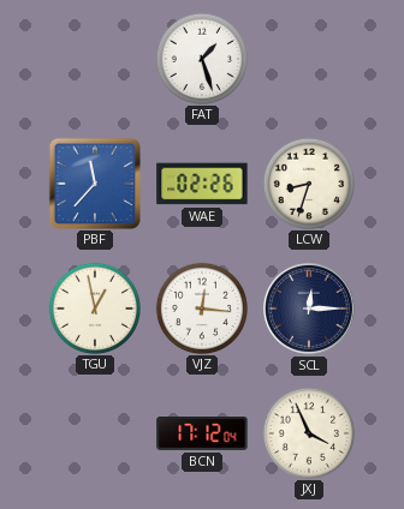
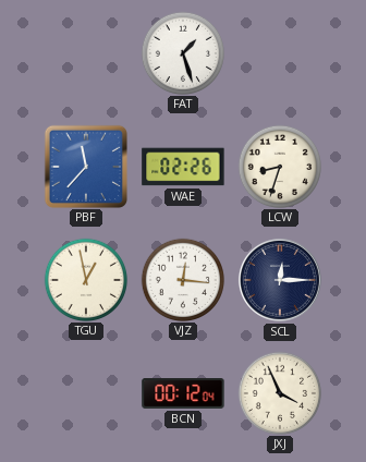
BCN: 17:12 -> 00:12
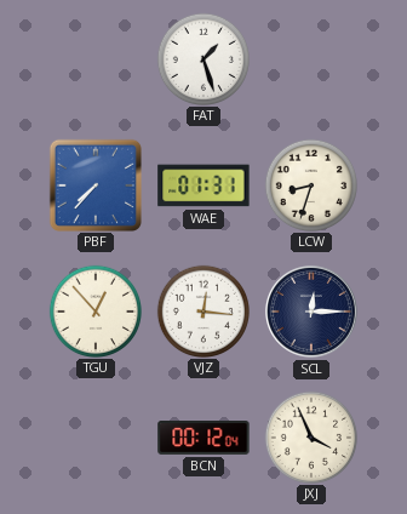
PBF: 11:37 -> 7:37
WAE: 02:26 -> 01:31
TGU: 12:58 -> 12:53
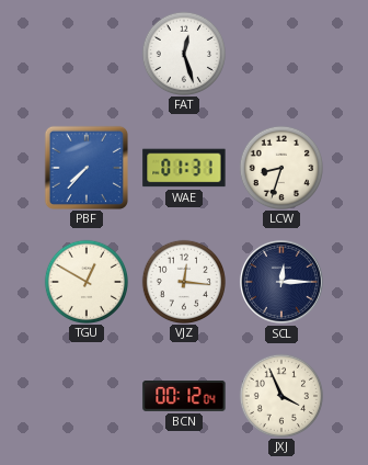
FAT: 1:27 -> 12:27
TGU: 12:53 -> 12:50
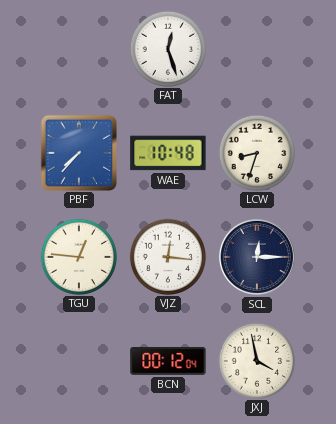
WAE: 01:31 -> 10:48
TGU: 12:50 -> 12:46
JXJ: 3:56 -> 3:58
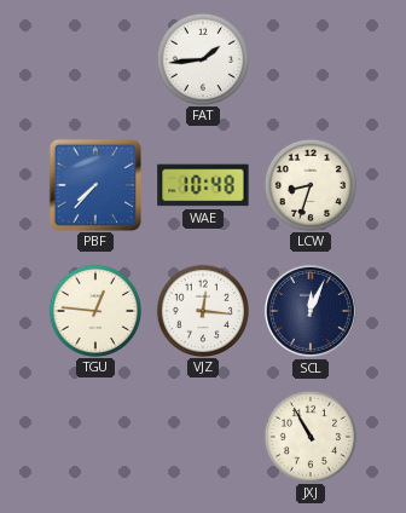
FAT: 12:27 -> 1:44
SCL: 12:15 -> 12:04
BCN: 00:12 -> none
JXJ: 3:58 -> 10:55
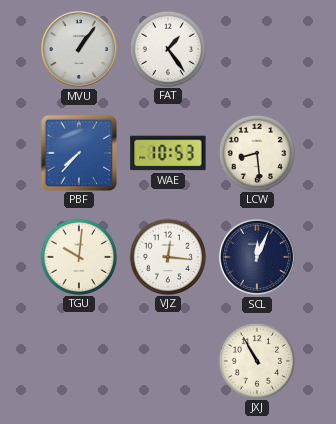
MVU: none -> 1:06
FAT: 1:44 -> 1:24
WAE: 10:48 -> 10:53
LCW: 8:33 -> 8:29
TGU: 12:46 -> 10:01
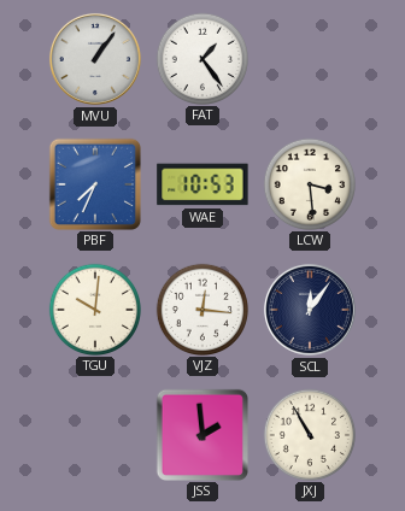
PBF: 7:37 -> 7:34
LCW: 8:29 -> 3:29
SCL: 12:04 -> 12:06
JSS: none -> 1:59
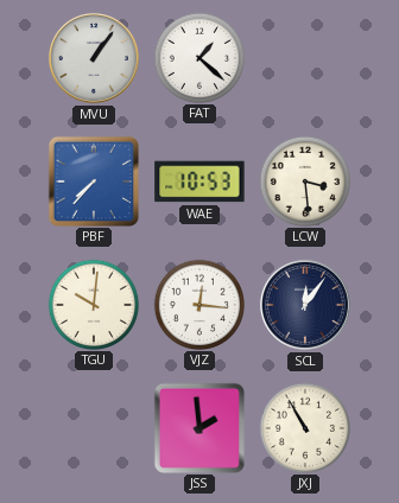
FAT: 1:24 -> 1:22
PBF: 7:34 -> 7:37
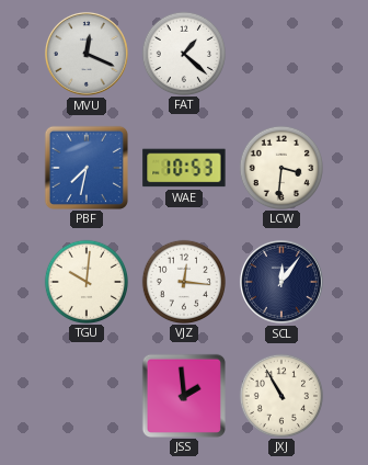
MVU: 1:06 -> 12:19
PBF: 7:37 -> 7:32
LCW: 3:29 -> 3:31
